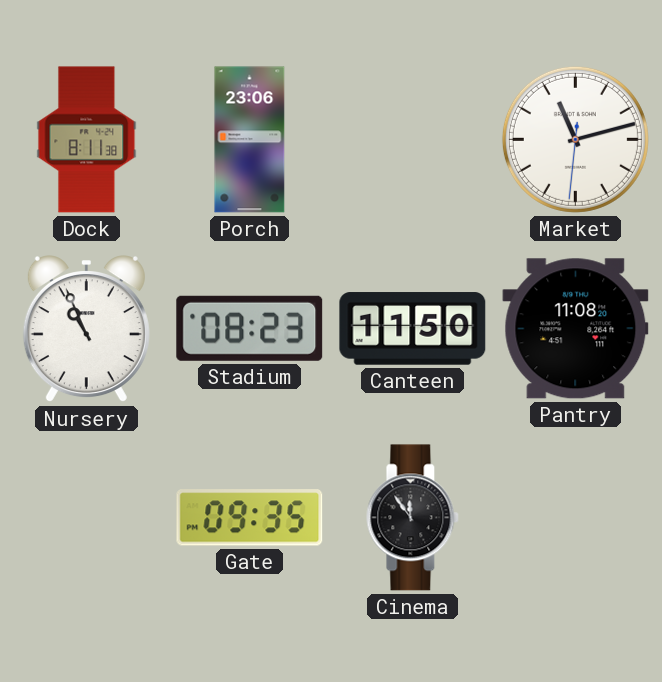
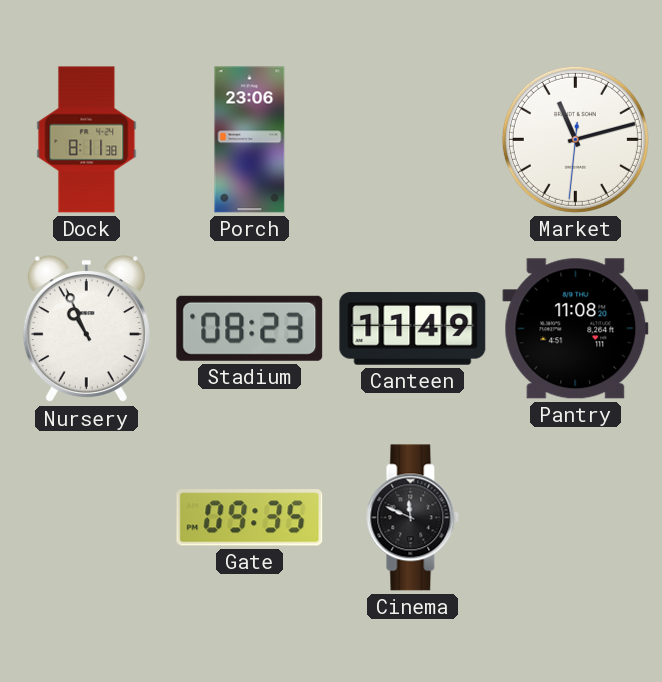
Canteen: 11:50 -> 11:49
Cinema: 11:54 -> 11:49
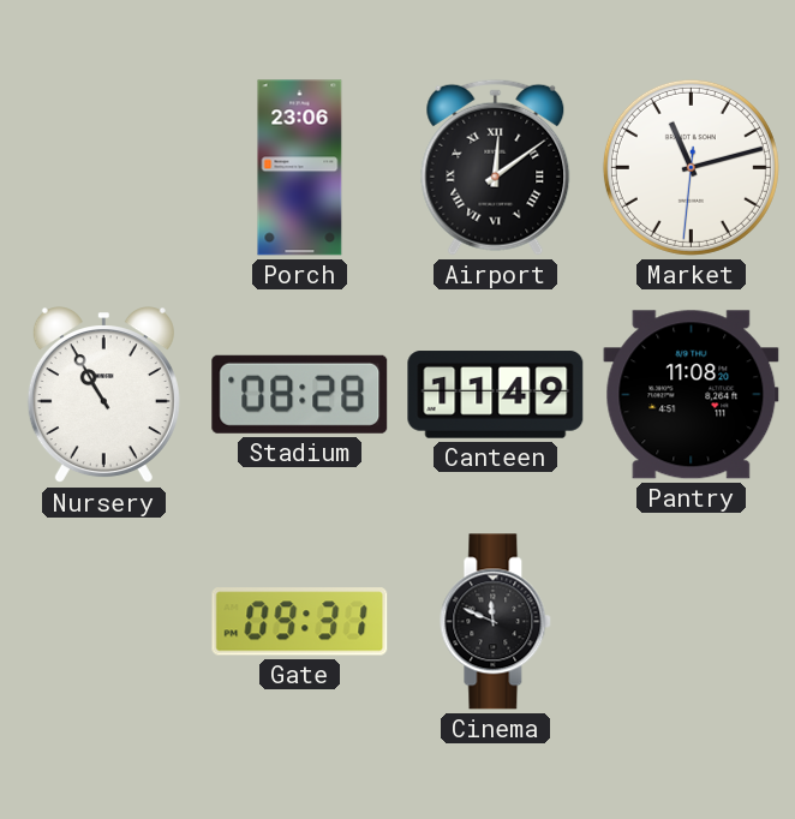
Dock: 8:11 -> none
Airport: none -> 12:09
Nursery: 10:56 -> 10:55
Stadium: 08:23 -> 08:28
Gate: 09:35 -> 09:31
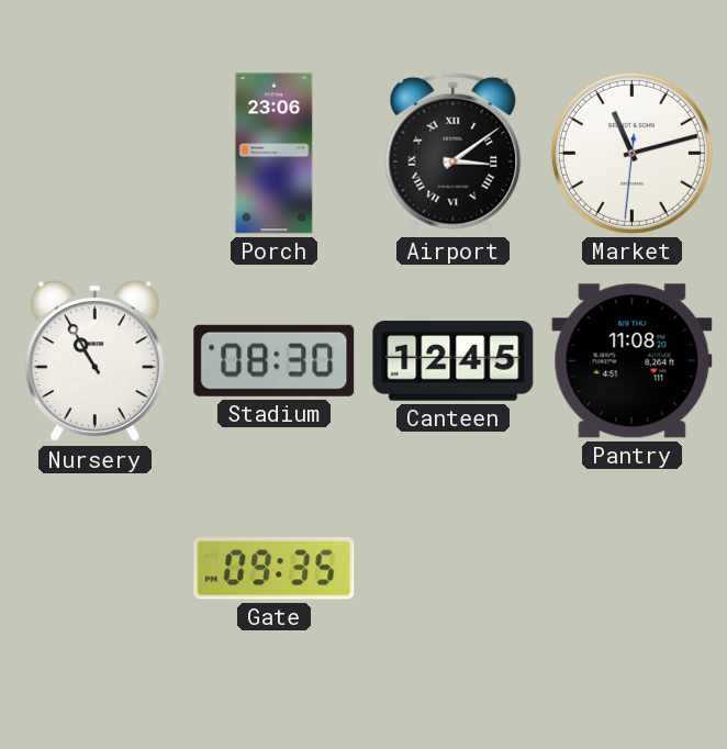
Airport: 12:09 -> 3:09
Stadium: 08:28 -> 08:30
Canteen: 11:49 -> 12:45
Gate: 09:31 -> 09:35
Cinema: 11:49 -> none
